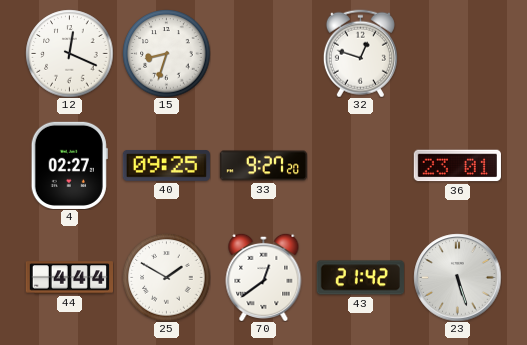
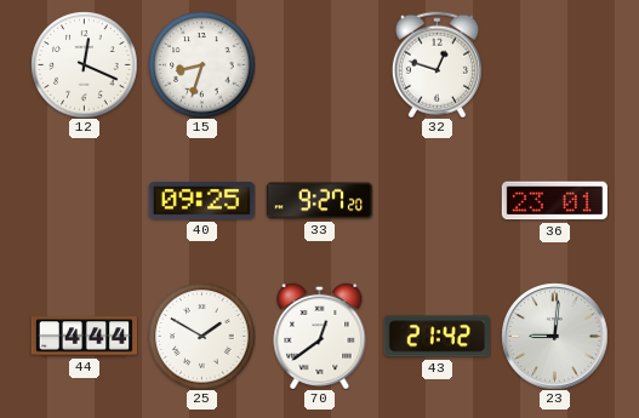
4: 02:27 -> none
23: 5:27 -> 9:01
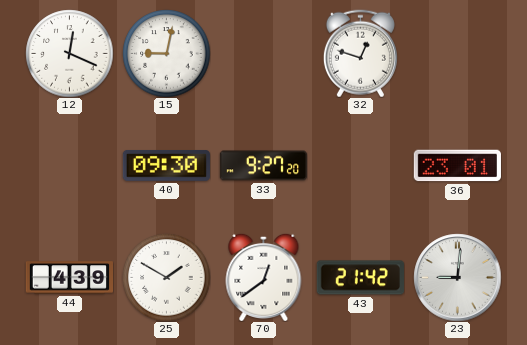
15: 8:33 -> 9:02
40: 09:25 -> 09:30
44: 4:44 -> 4:39
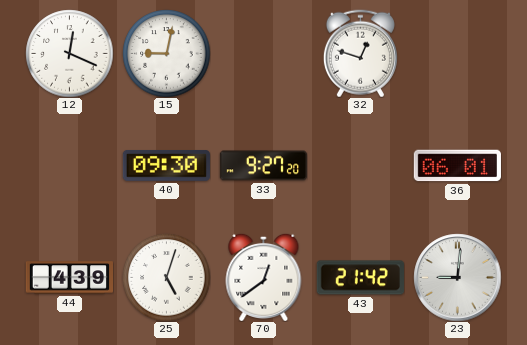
36: 23:01 -> 06:01
25: 1:50 -> 5:03
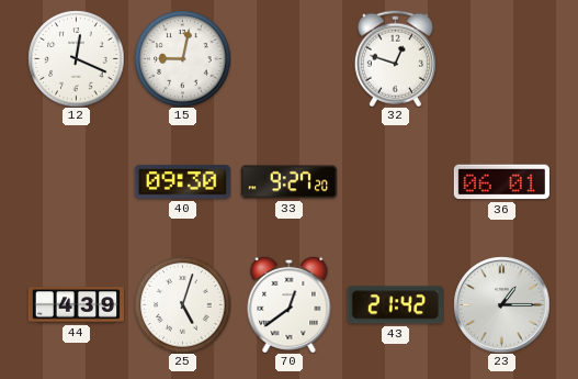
23: 9:01 -> 1:15
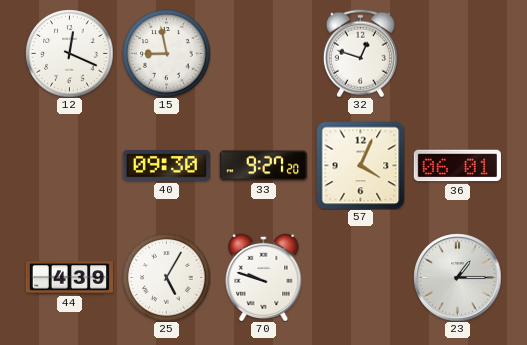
15: 9:02 -> 8:58
57: none -> 4:04
25: 5:03 -> 5:05
70: 12:39 -> 9:48
43: 21:42 -> none
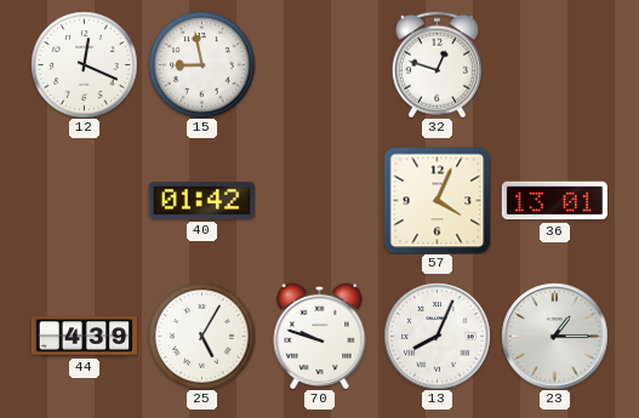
40: 09:30 -> 01:42
33: 9:27 -> none
36: 06:01 -> 13:01
13: none -> 8:04
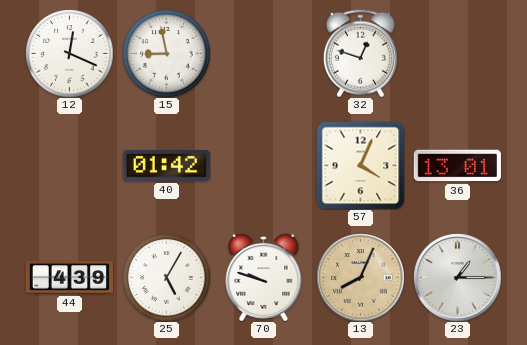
13 dial: white -> champagne
